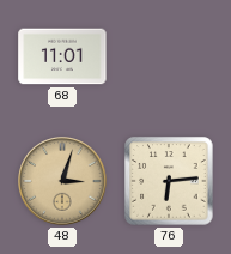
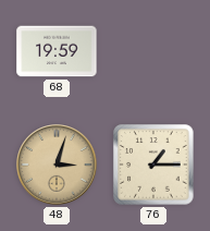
68: 11:01 -> 19:59
76: 6:14 -> 1:15
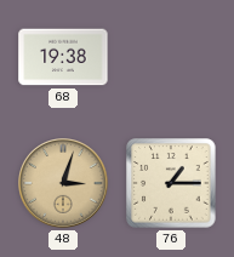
68: 19:59 -> 19:38
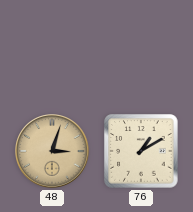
68: 19:38 -> none
76: 1:15 -> 1:10
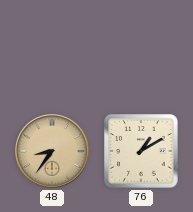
48: 3:03 -> 8:36
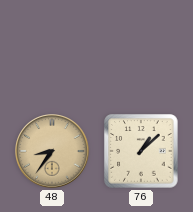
76: 1:10 -> 1:08
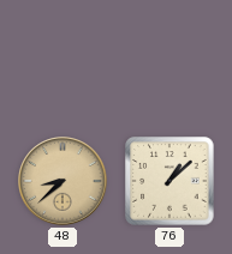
48: 8:36 -> 8:38
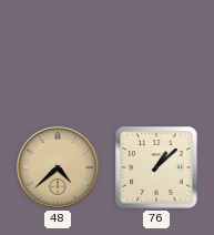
48: 8:38 -> 4:38
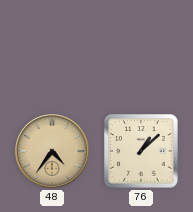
48: 4:38 -> 4:36
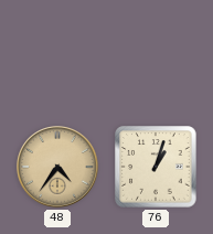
76: 1:08 -> 1:03
